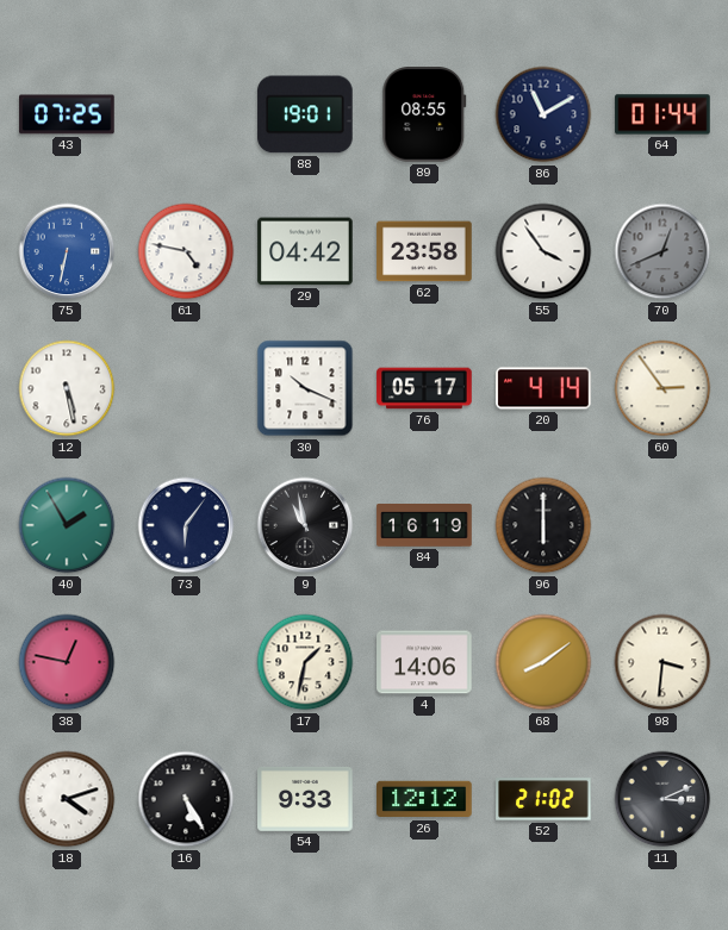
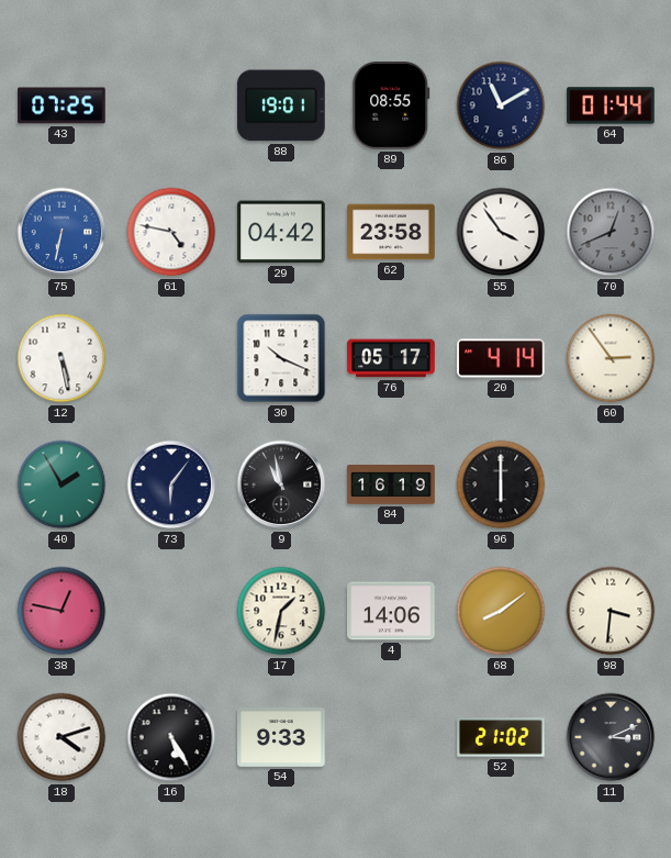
26: 12:12 -> none
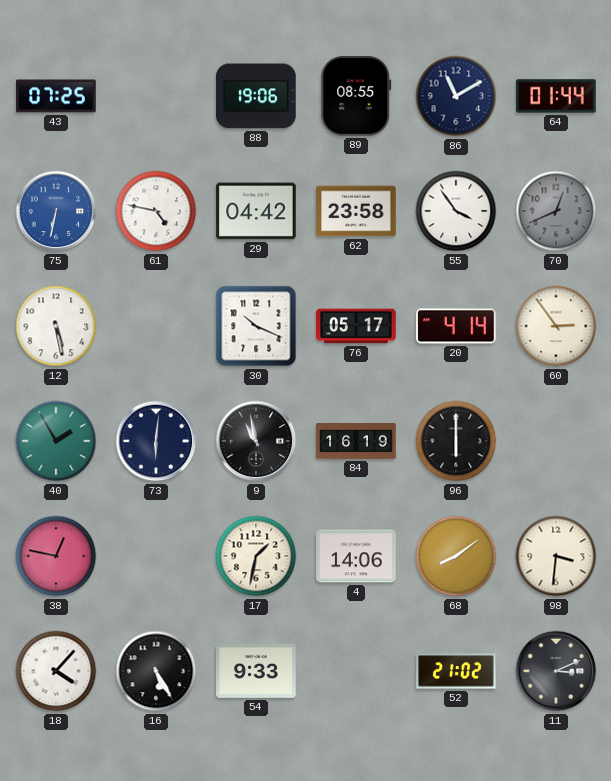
88: 19:01 -> 19:06
73: 6:06 -> 6:01
18: 4:12 -> 4:07
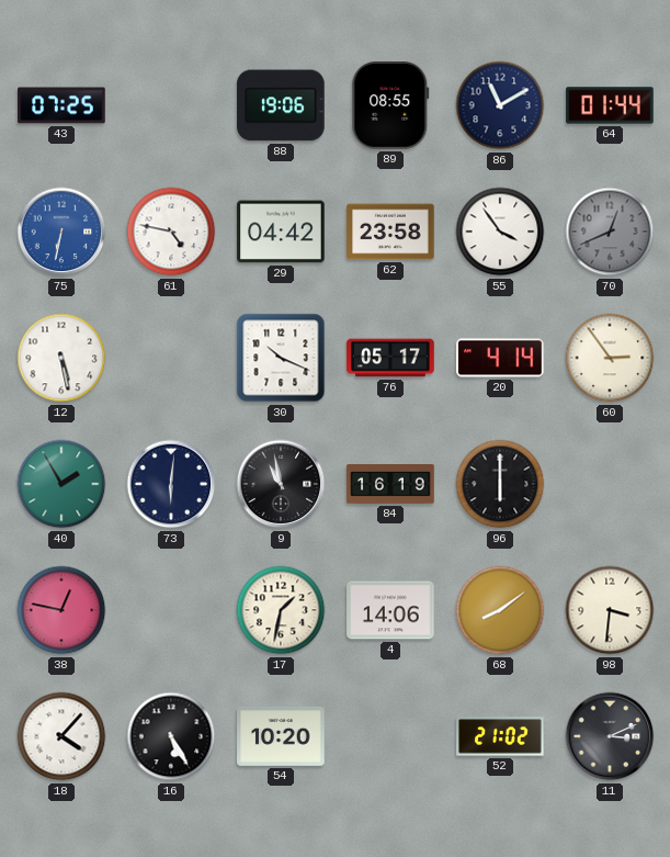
54: 9:33 -> 10:20
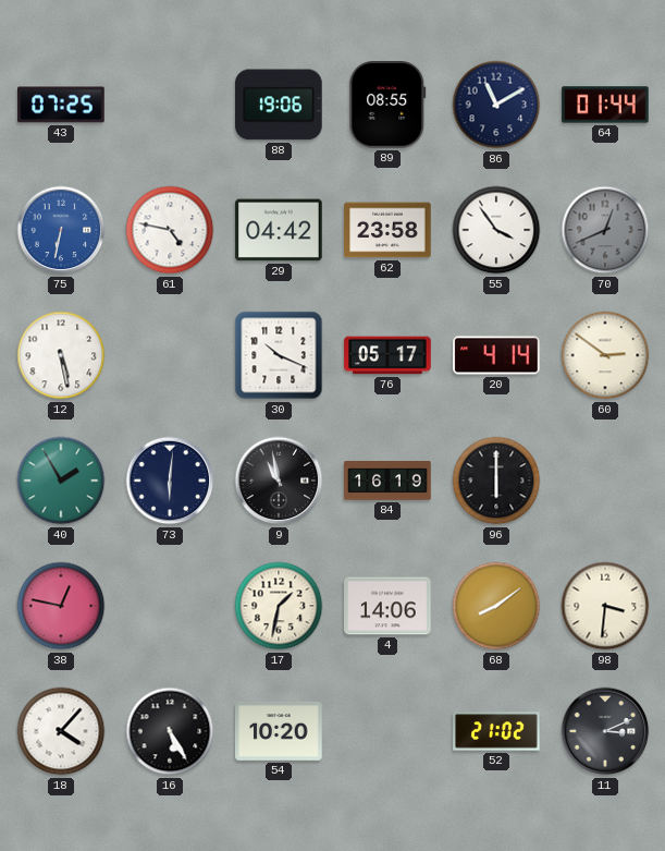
60: 2:54 -> 2:51
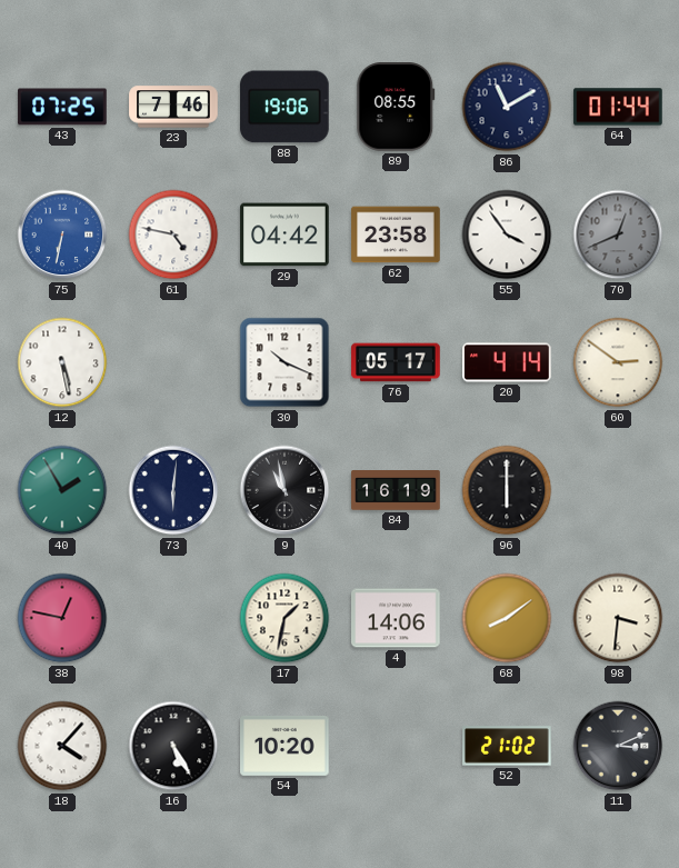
23: none -> 7:46
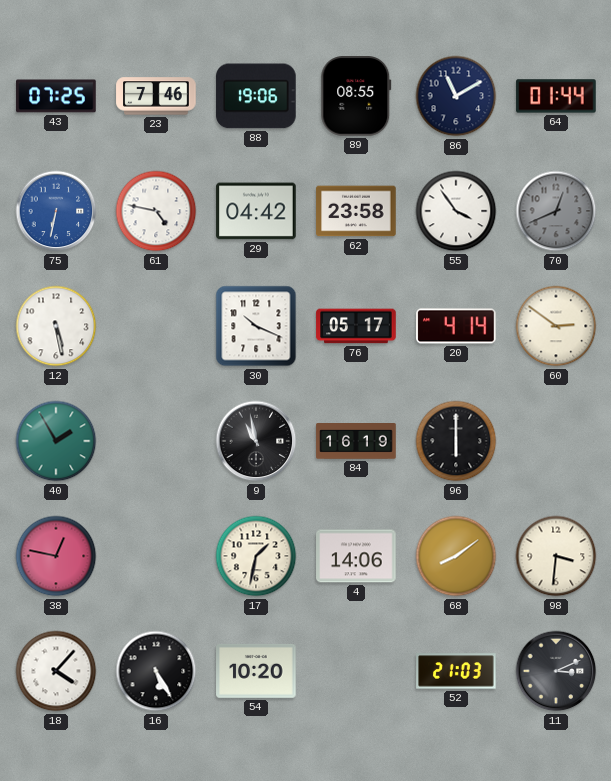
73: 6:01 -> none
52: 21:02 -> 21:03
